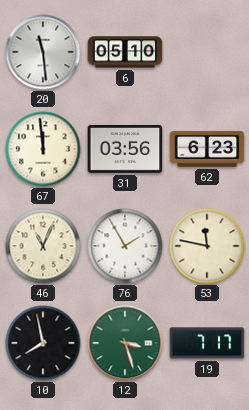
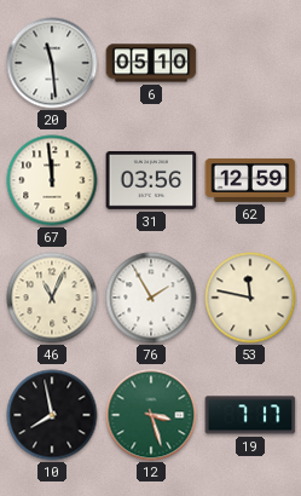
62: 6:23 -> 12:59
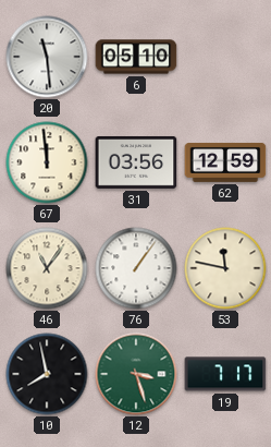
46: 11:04 -> 11:06
76: 1:55 -> 1:06
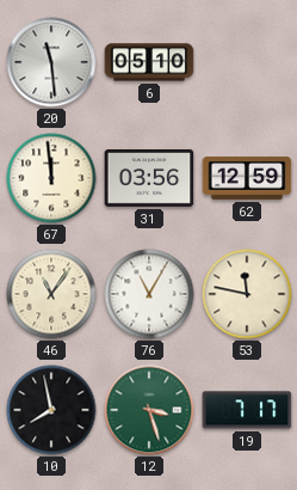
76: 1:06 -> 11:05
